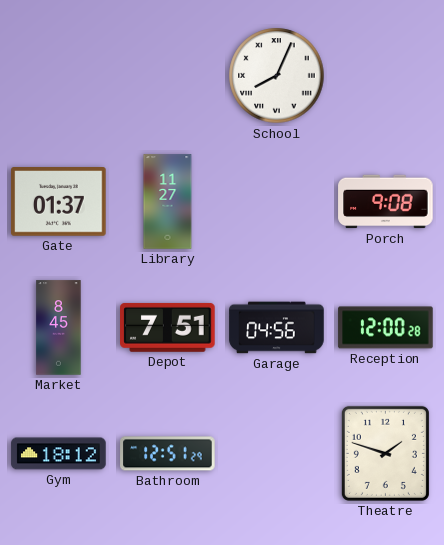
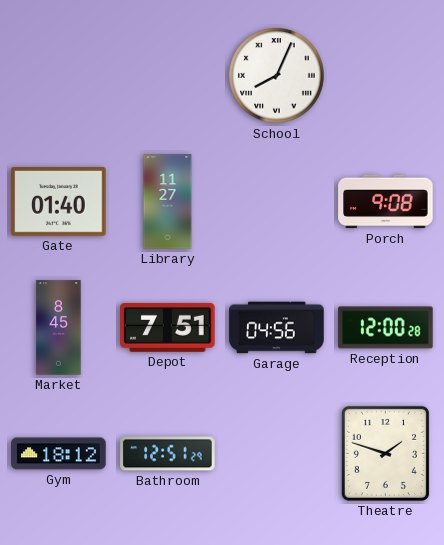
Gate: 01:37 -> 01:40
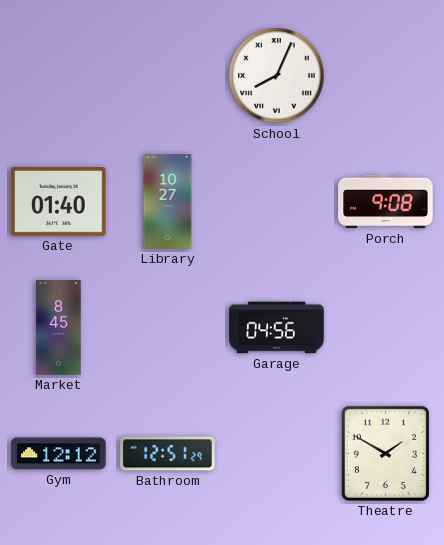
Library: 11:27 -> 10:27
Depot: 7:51 -> none
Reception: 12:00 -> none
Gym: 18:12 -> 12:12
Theatre: 1:48 -> 1:50
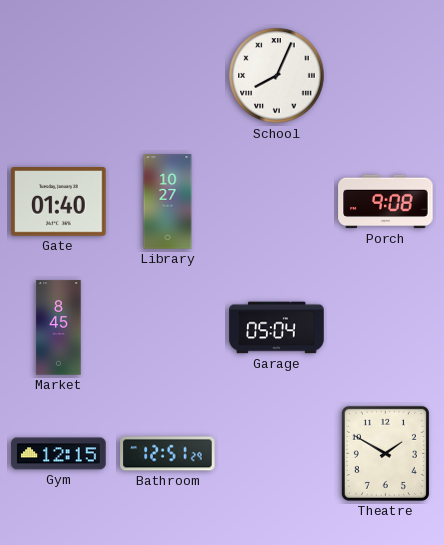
Garage: 04:56 -> 05:04
Gym: 12:12 -> 12:15
